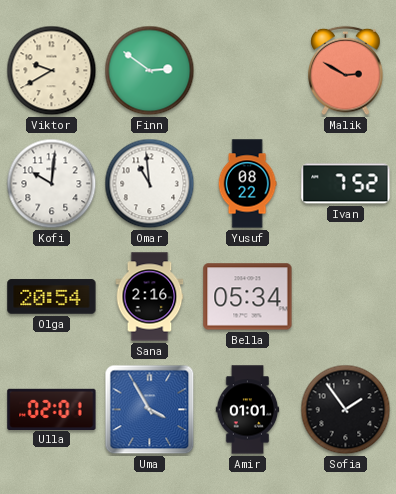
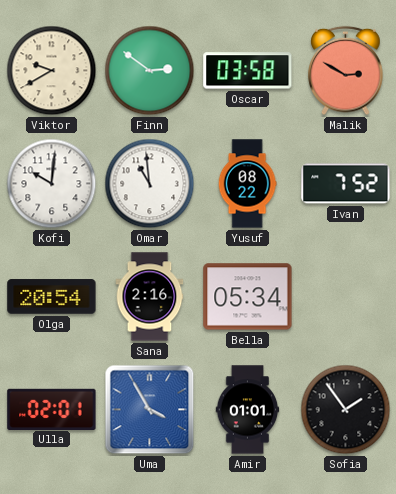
Oscar: none -> 03:58
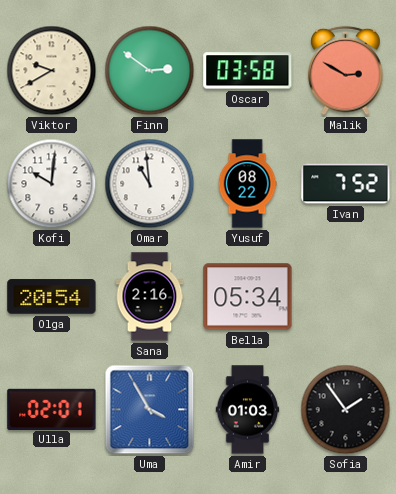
Amir: 01:01 -> 01:03
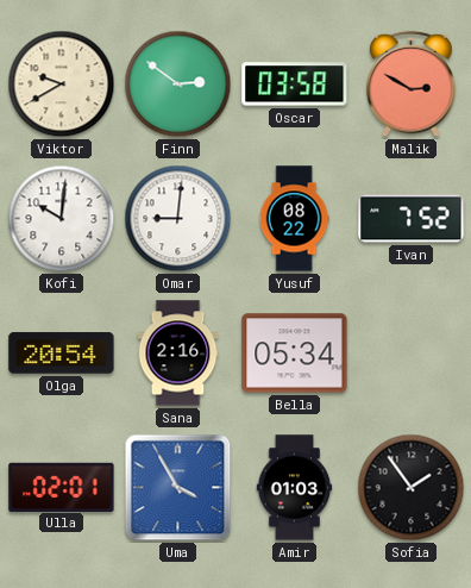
Omar: 10:59 -> 9:01
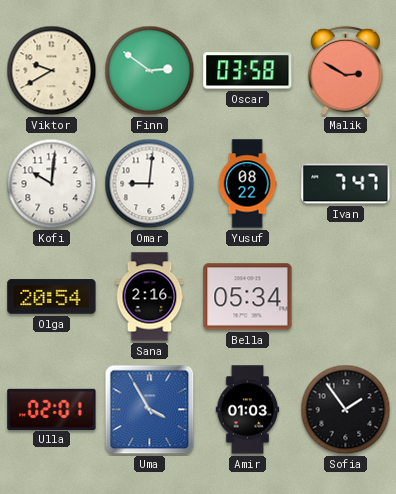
Ivan: 7:52 -> 7:47
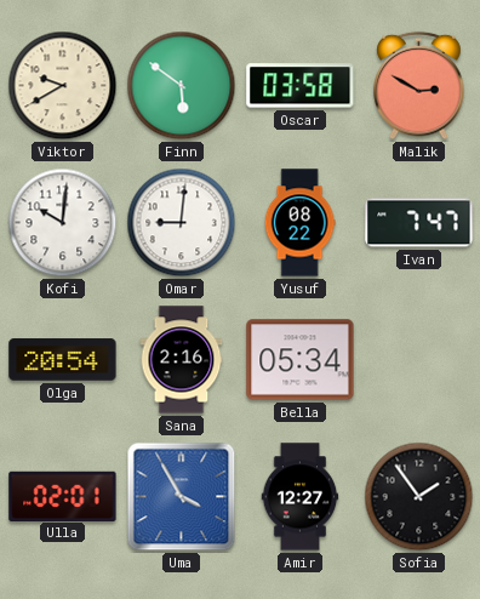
Finn: 2:51 -> 5:51
Amir: 01:03 -> 12:27
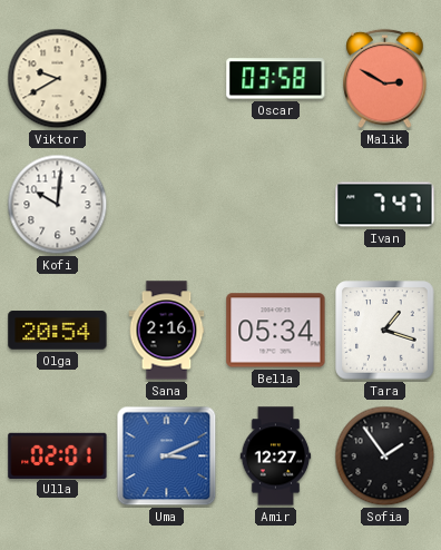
Finn: 5:51 -> none
Omar: 9:01 -> none
Yusuf: 08:22 -> none
Tara: none -> 1:18
Uma: 3:55 -> 3:11
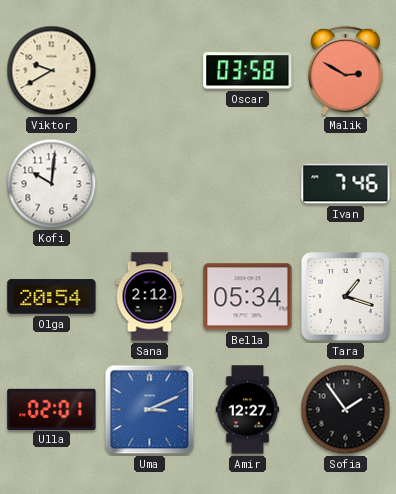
Ivan: 7:47 -> 7:46
Sana: 2:16 -> 2:12
